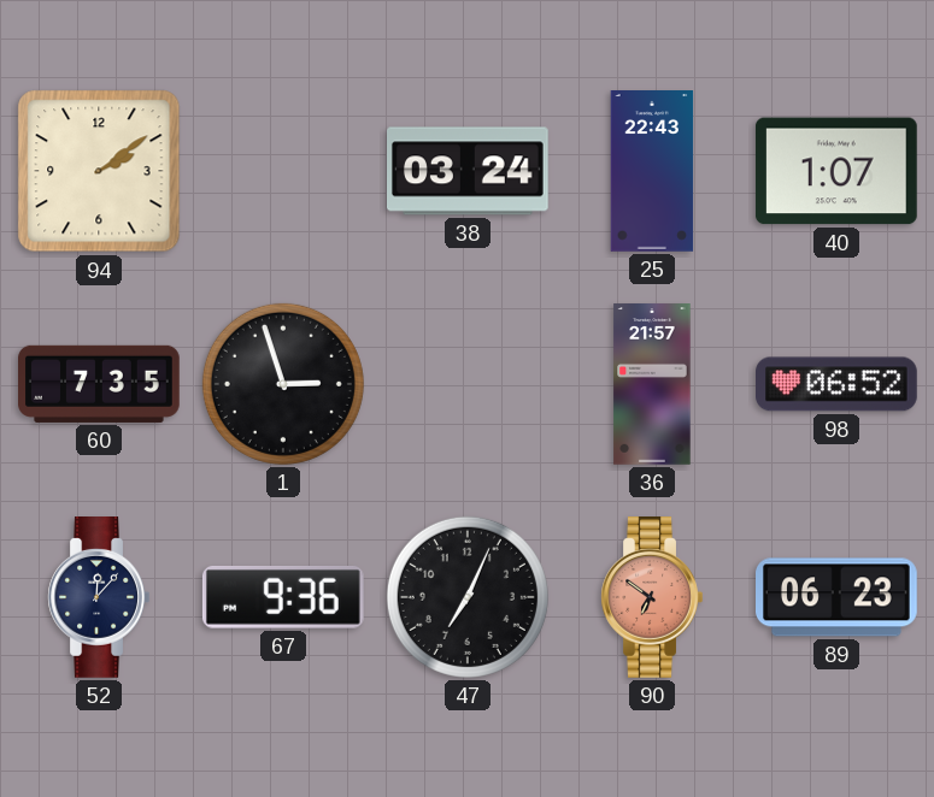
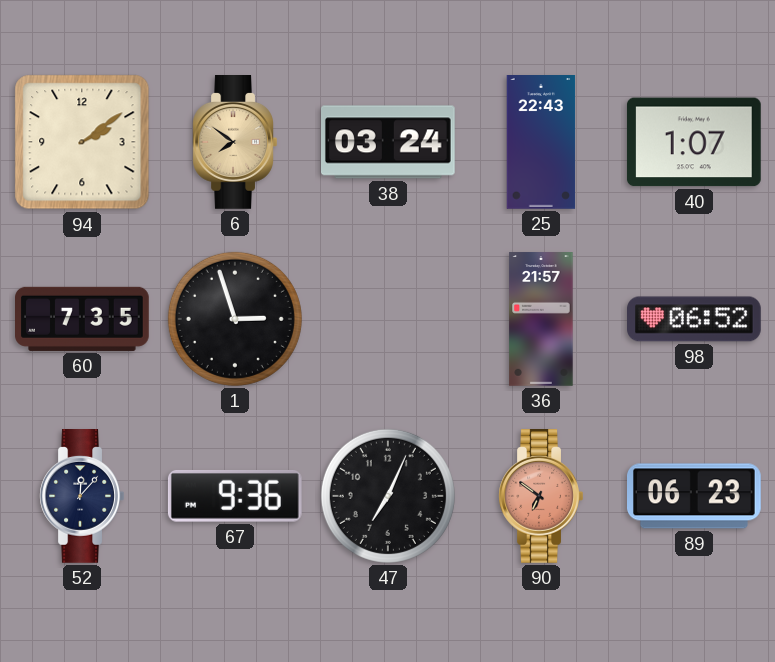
6: none -> 7:51
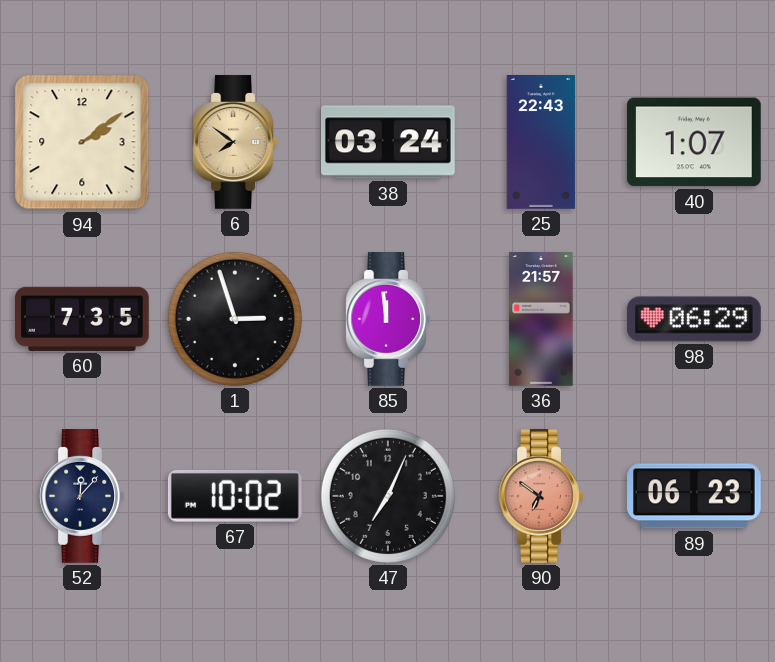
85: none -> 11:59
98: 06:52 -> 06:29
67: 9:36 -> 10:02
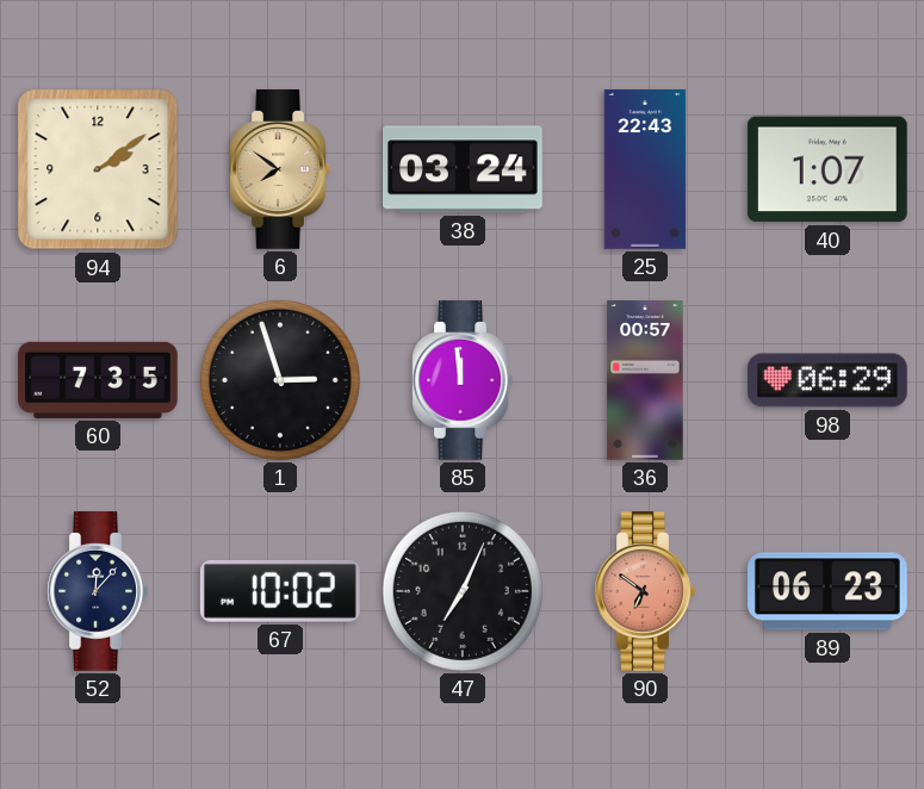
36: 21:57 -> 00:57
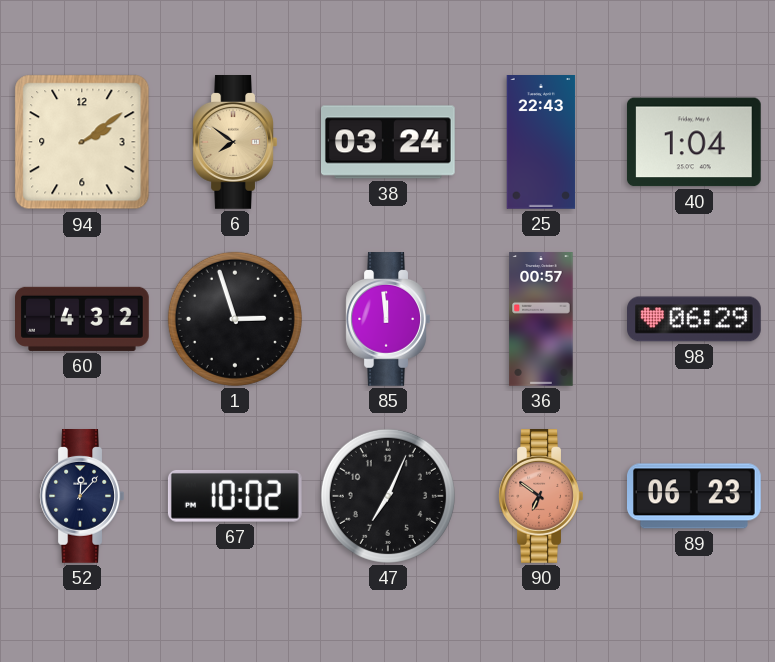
40: 1:07 -> 1:04
60: 7:35 -> 4:32
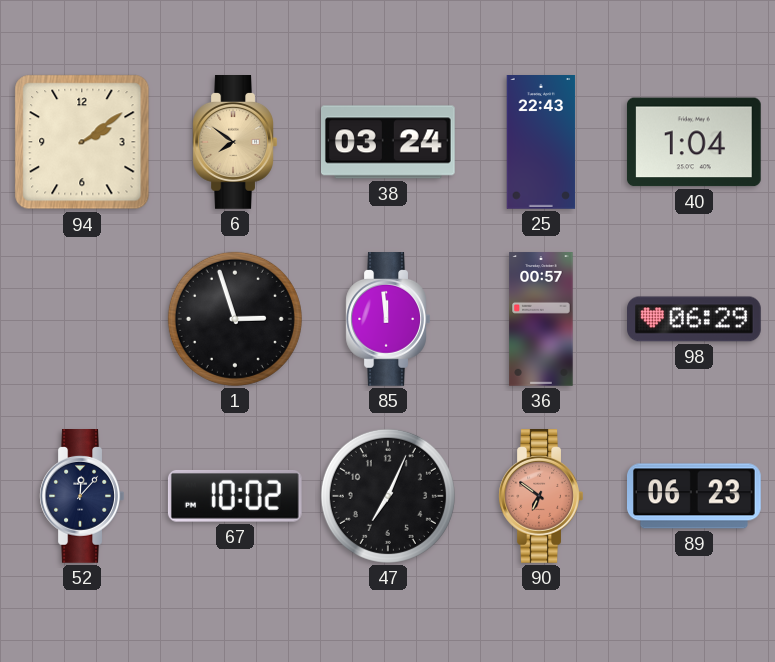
60: 4:32 -> none
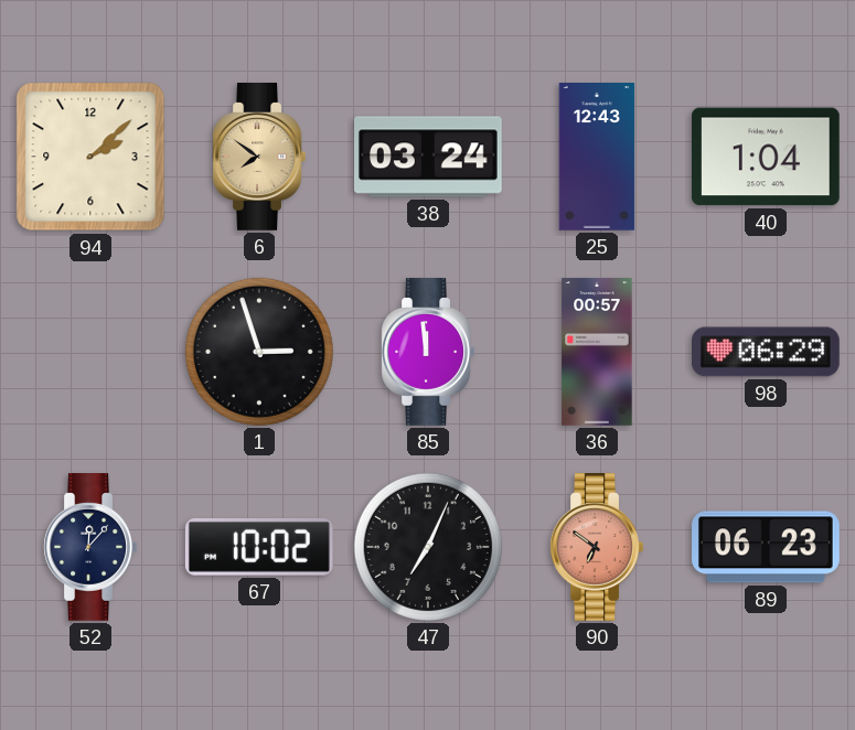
94: 2:09 -> 2:08
25: 22:43 -> 12:43
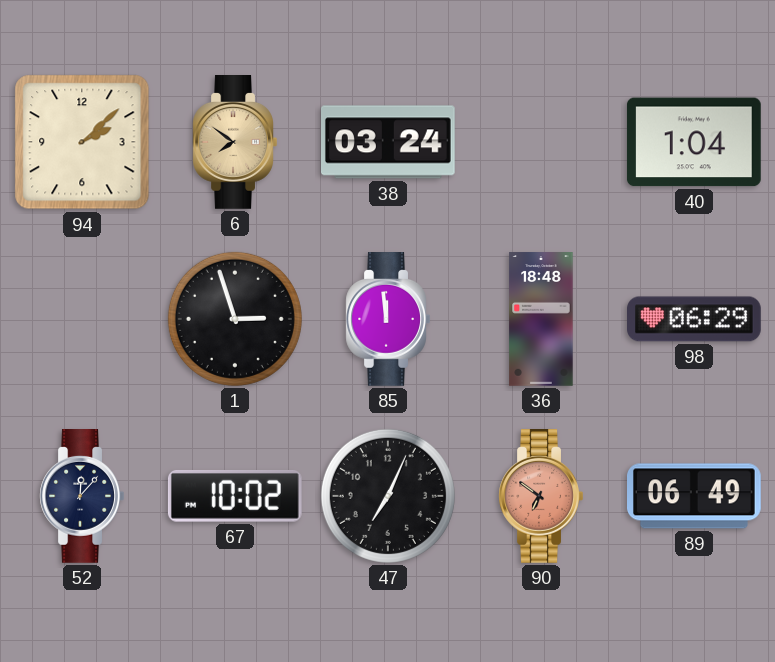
25: 12:43 -> none
36: 00:57 -> 18:48
89: 06:23 -> 06:49
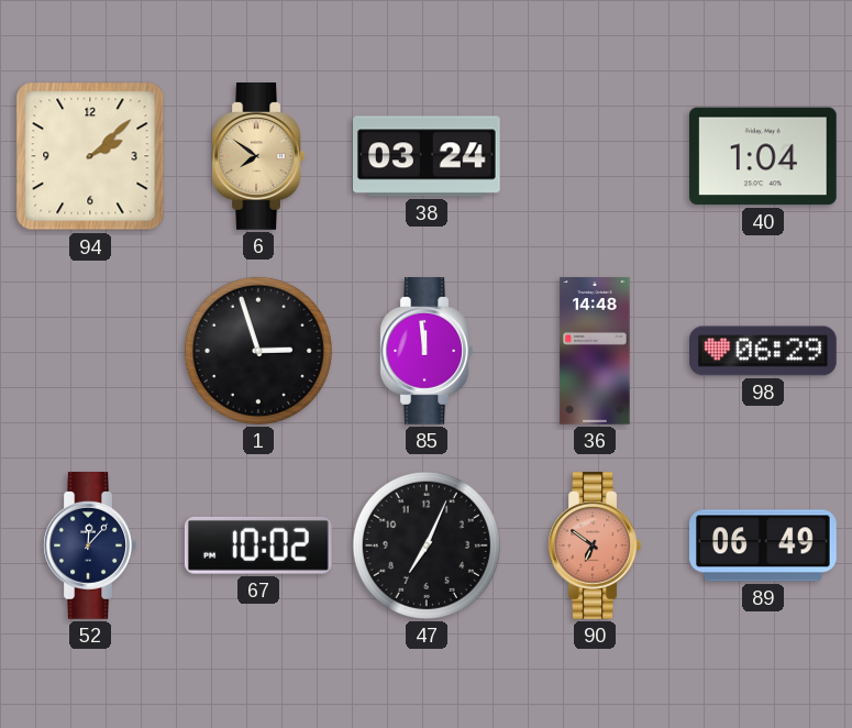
36: 18:48 -> 14:48
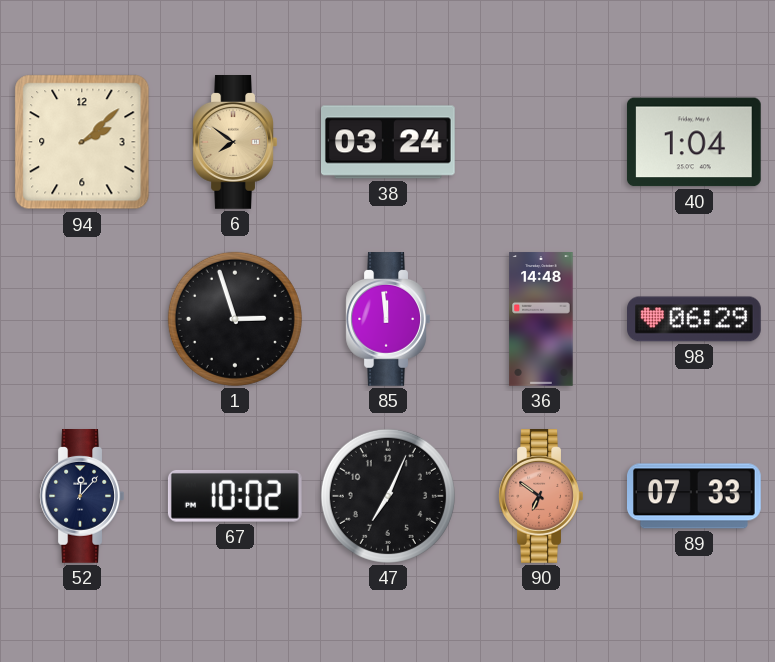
89: 06:49 -> 07:33
